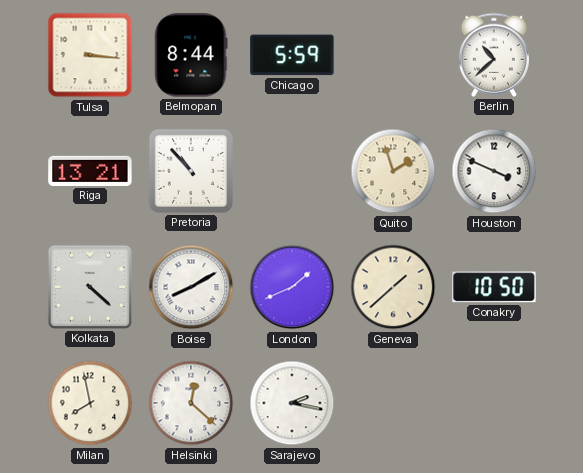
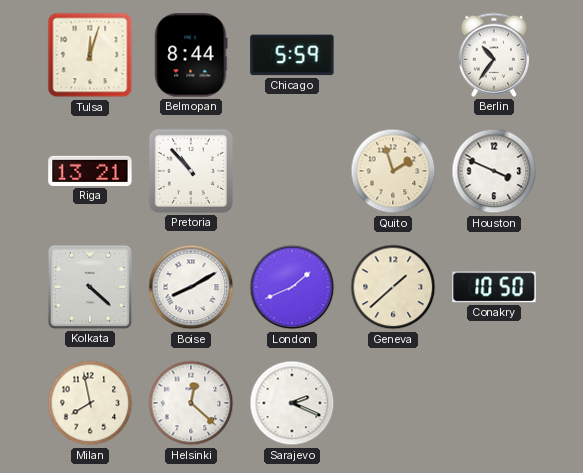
Tulsa: 3:16 -> 12:03
Berlin: 10:38 -> 10:36
Sarajevo: 2:17 -> 2:19
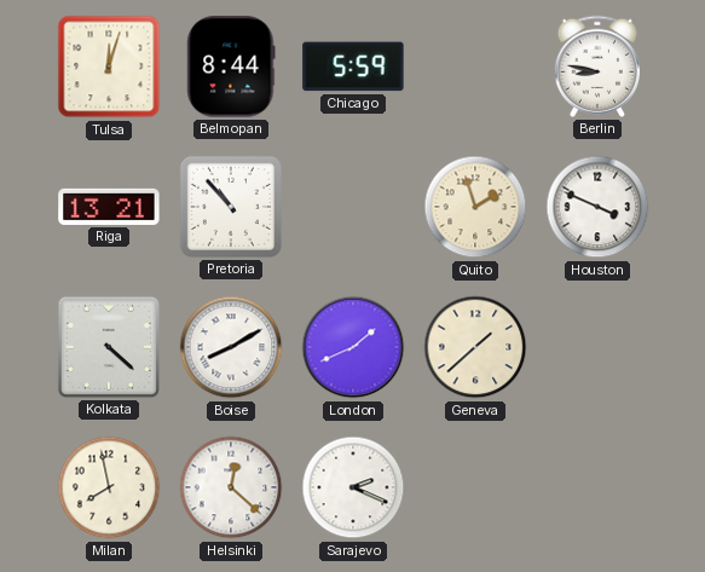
Berlin: 10:36 -> 8:47
Conakry: 10:50 -> none
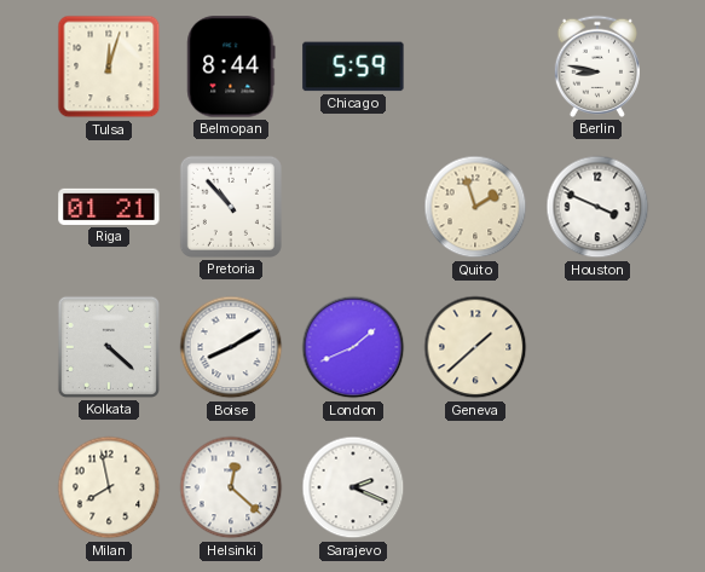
Riga: 13:21 -> 01:21
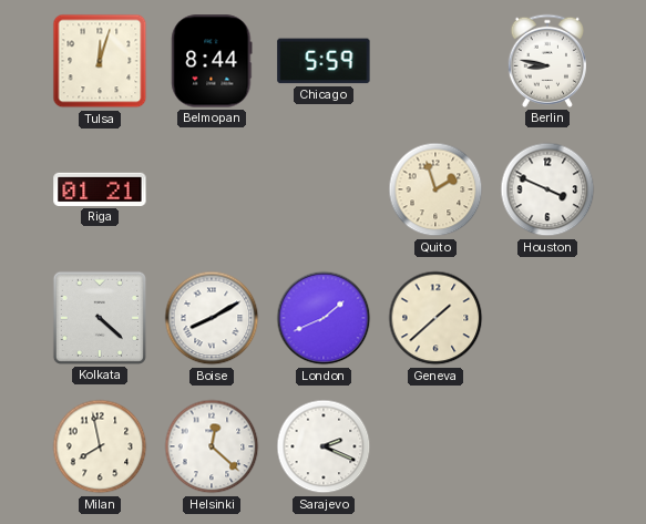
Pretoria: 10:53 -> none
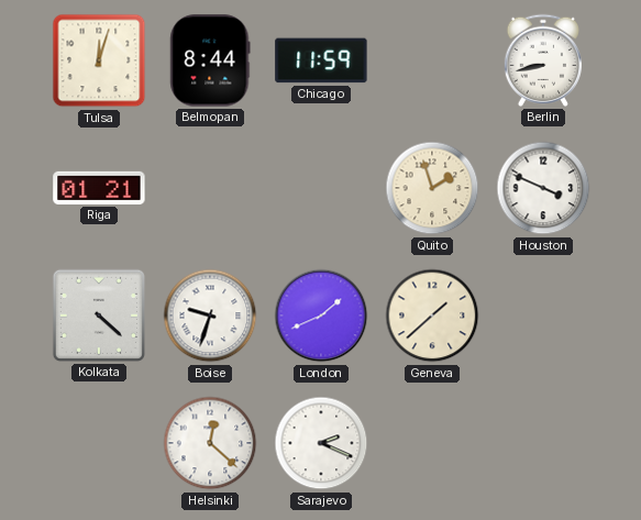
Chicago: 5:59 -> 11:59
Berlin: 8:47 -> 8:43
Boise: 8:10 -> 9:33
Milan: 7:58 -> none
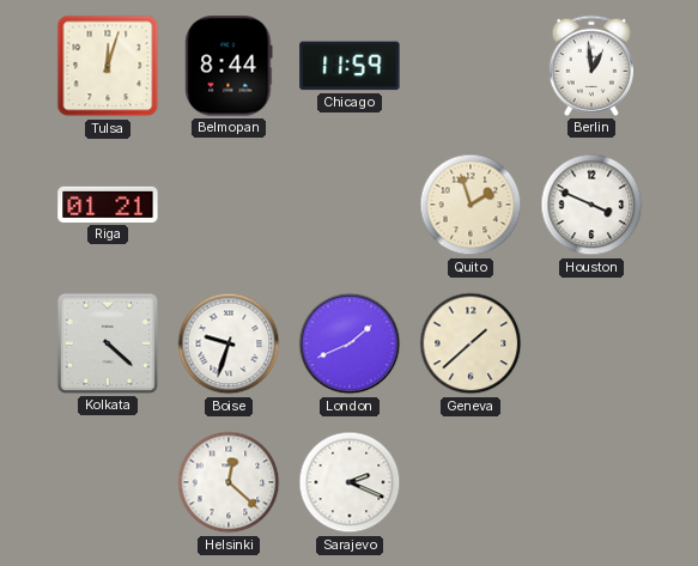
Berlin: 8:43 -> 12:59
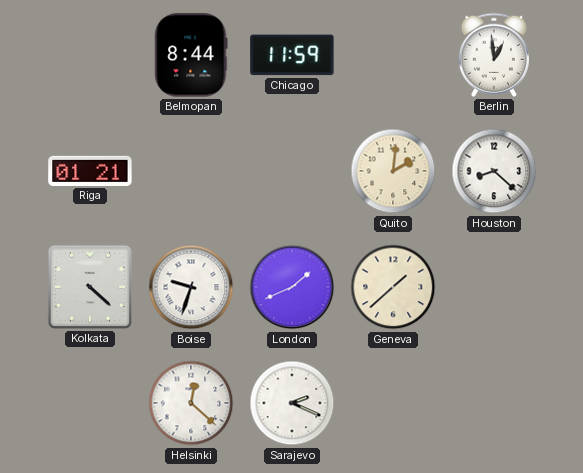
Tulsa: 12:03 -> none
Quito: 1:57 -> 2:01
Houston: 3:49 -> 8:22
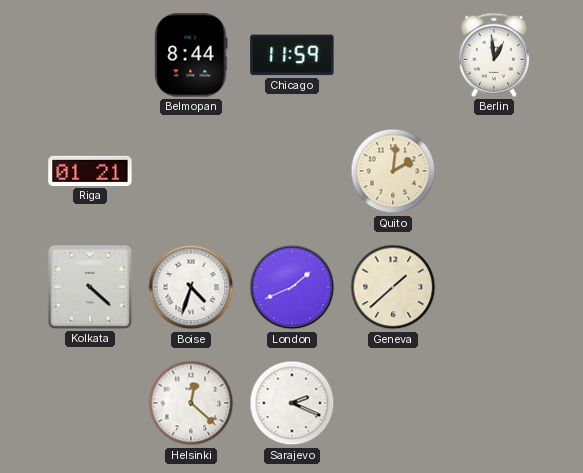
Houston: 8:22 -> none
Boise: 9:33 -> 4:33
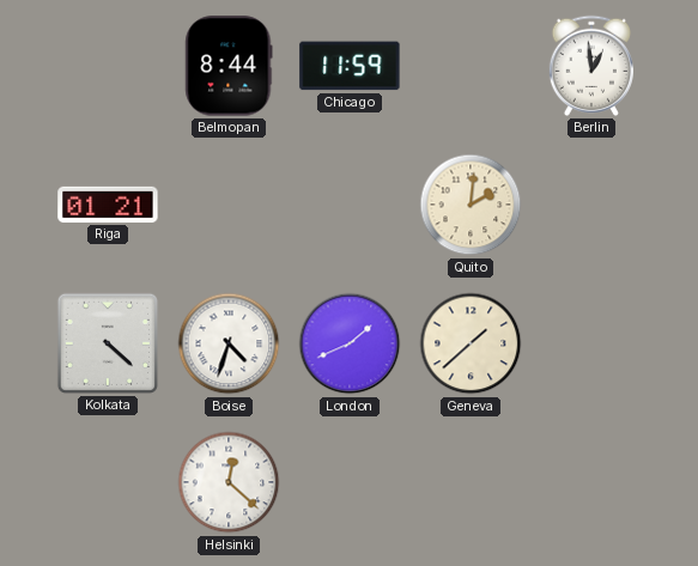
Sarajevo: 2:19 -> none
